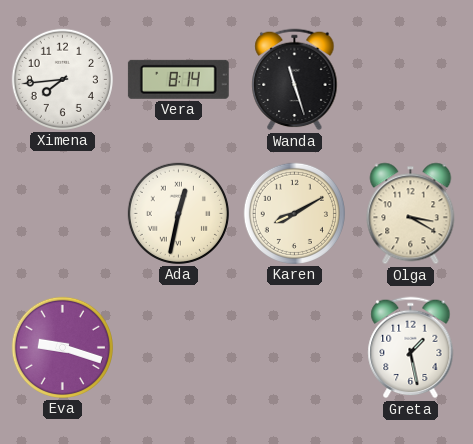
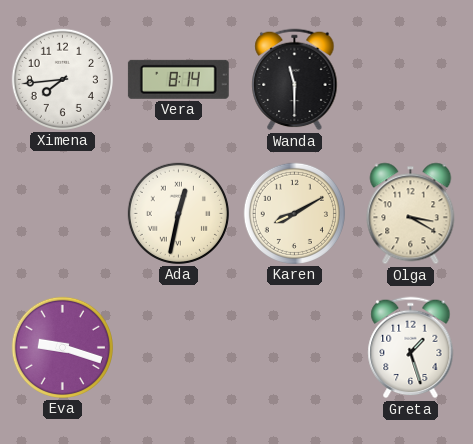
Wanda: 11:27 -> 11:30
Greta: 1:28 -> 1:27
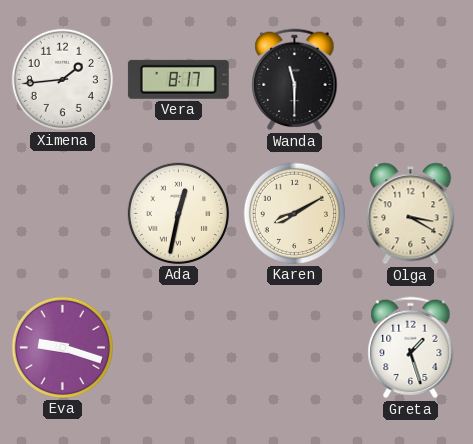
Ximena: 7:44 -> 1:44
Vera: 8:14 -> 8:17
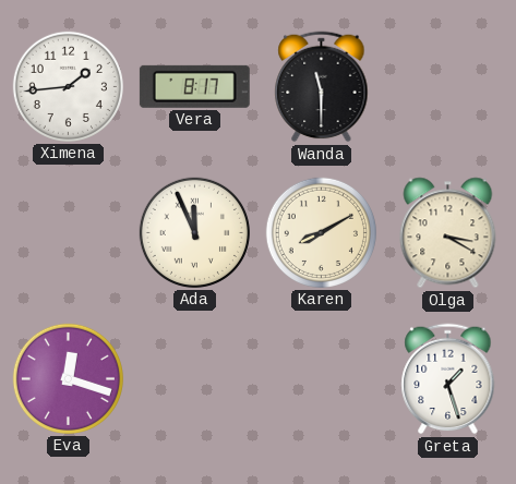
Ada: 12:32 -> 11:56
Eva: 9:18 -> 12:18
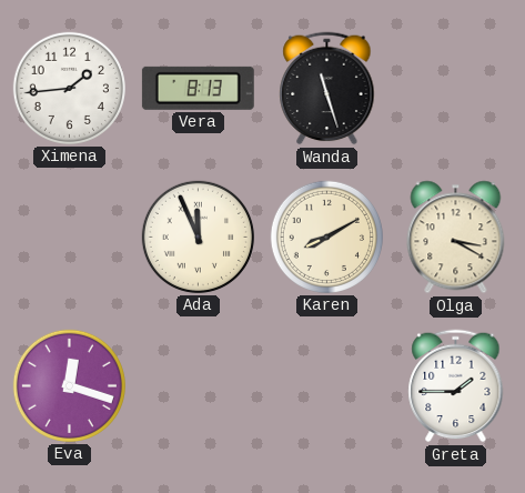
Vera: 8:17 -> 8:13
Wanda: 11:30 -> 11:27
Greta: 1:27 -> 1:45
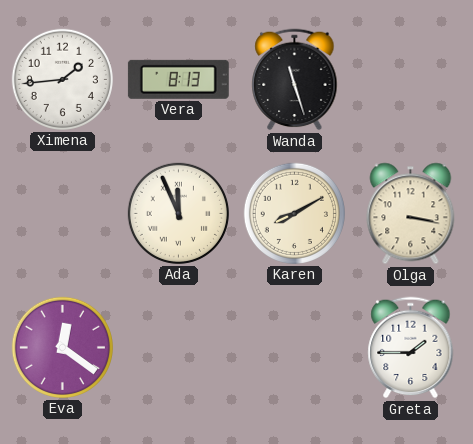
Olga: 3:20 -> 3:17
Eva: 12:18 -> 12:21
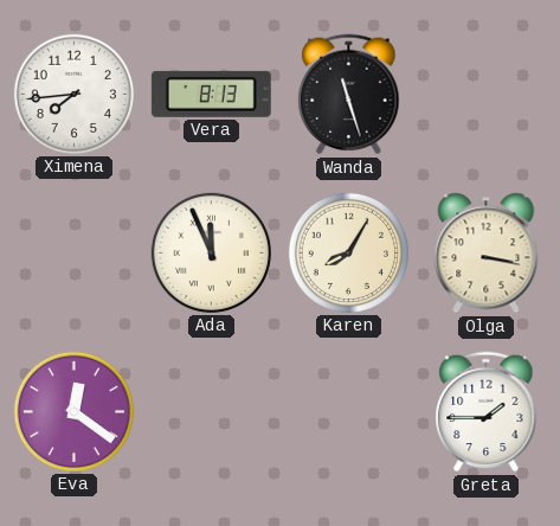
Ximena: 1:44 -> 7:44
Karen: 8:10 -> 8:05
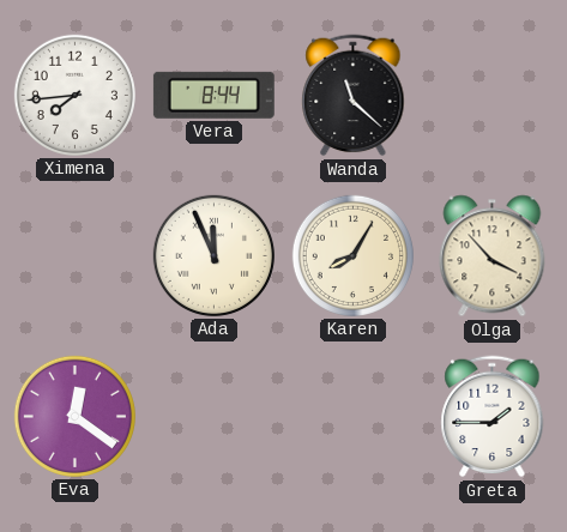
Vera: 8:13 -> 8:44
Wanda: 11:27 -> 11:22
Olga: 3:17 -> 3:53
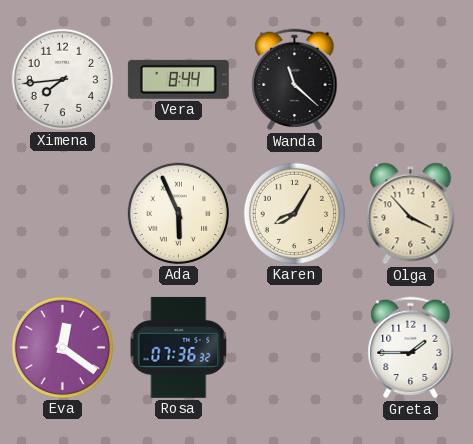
Ada: 11:56 -> 5:56
Rosa: none -> 07:36
